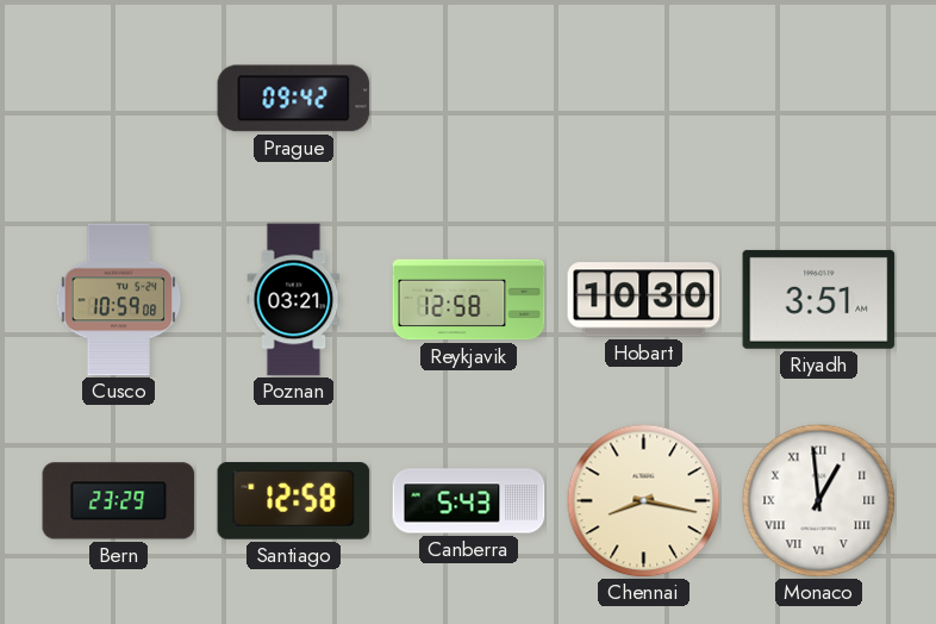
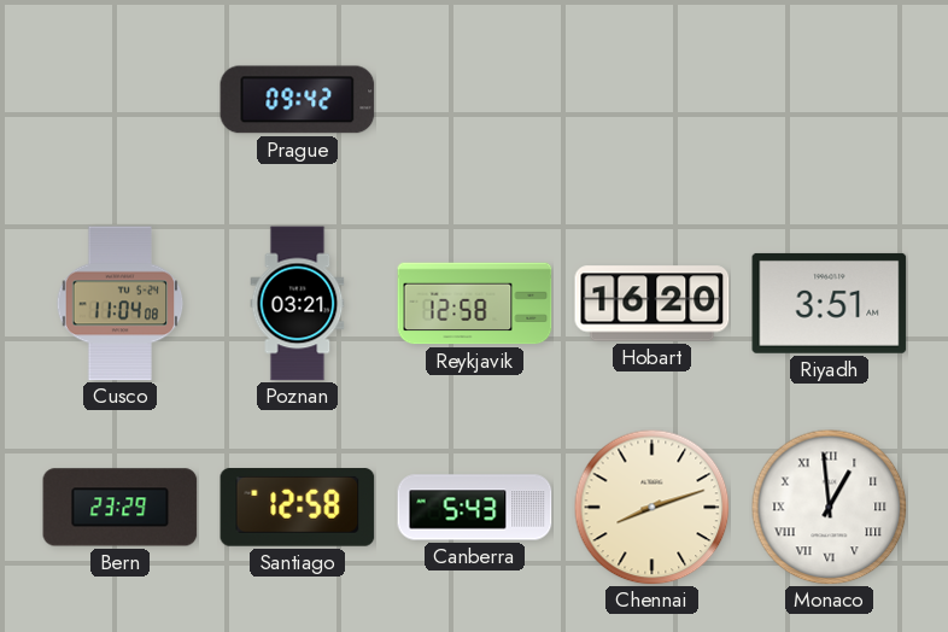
Cusco: 10:59 -> 11:04
Hobart: 10:30 -> 16:20
Chennai: 8:17 -> 8:12
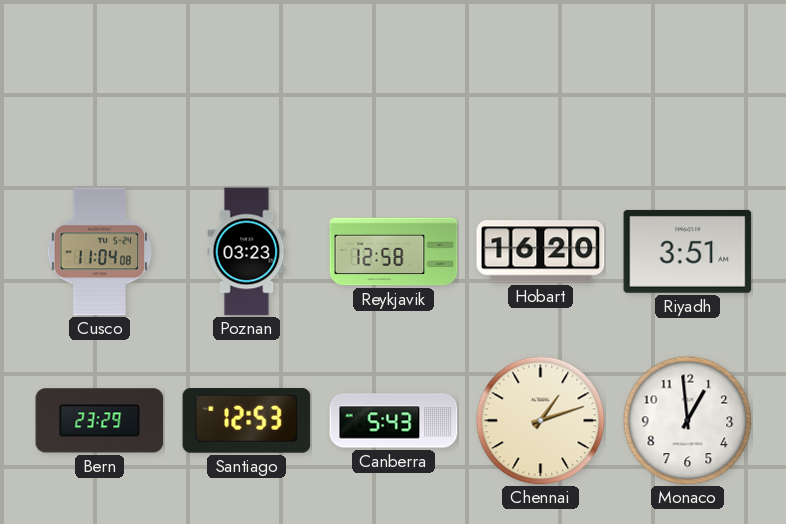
Prague: 09:42 -> none
Poznan: 03:21 -> 03:23
Santiago: 12:58 -> 12:53
Chennai: 8:12 -> 1:12
Monaco numerals: Roman -> Arabic
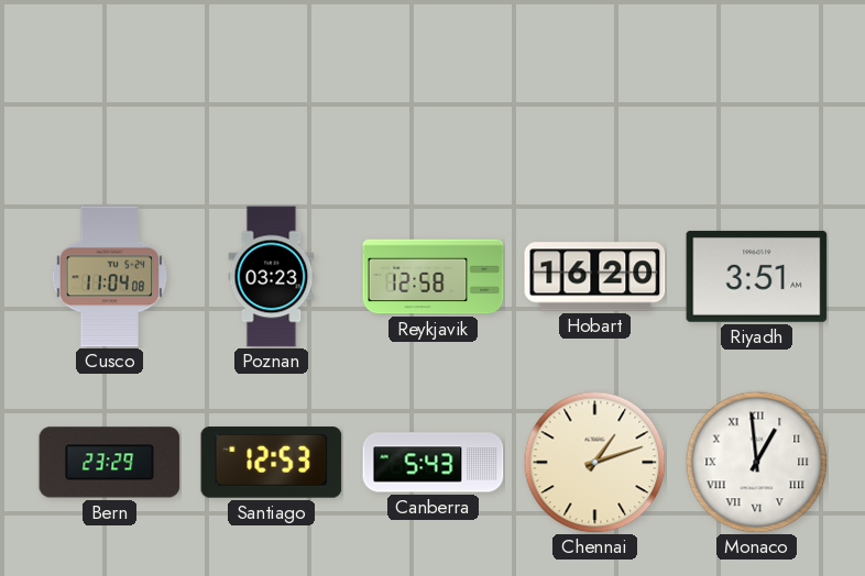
Monaco numerals: Arabic -> Roman
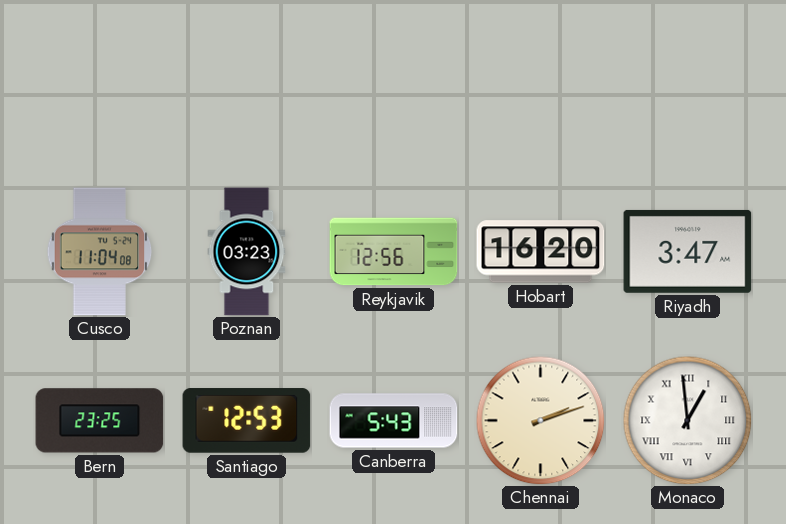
Reykjavik: 12:58 -> 12:56
Riyadh: 3:51 -> 3:47
Bern: 23:29 -> 23:25
Chennai: 1:12 -> 2:12
